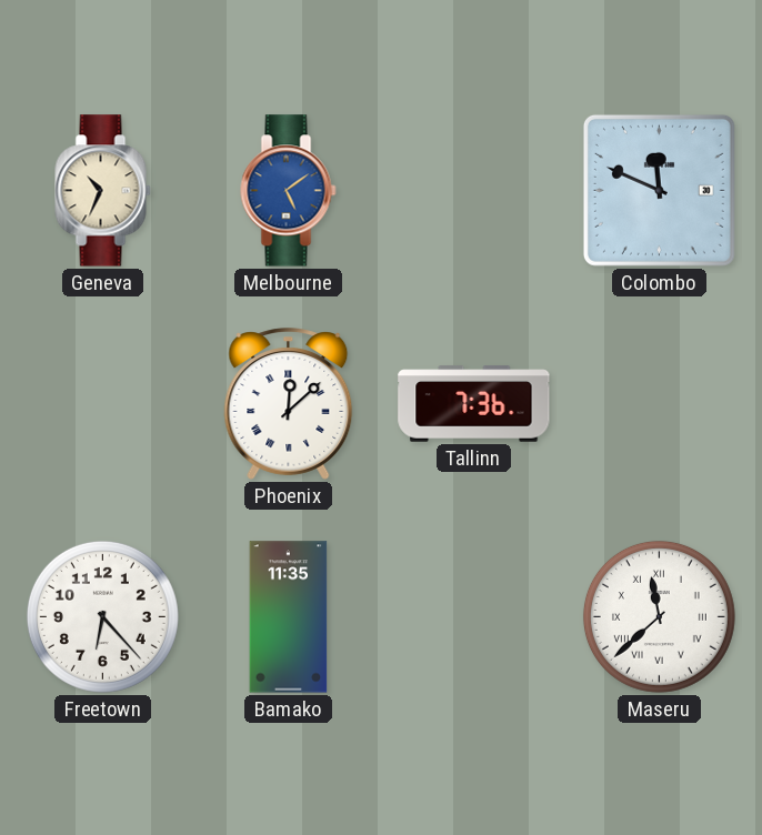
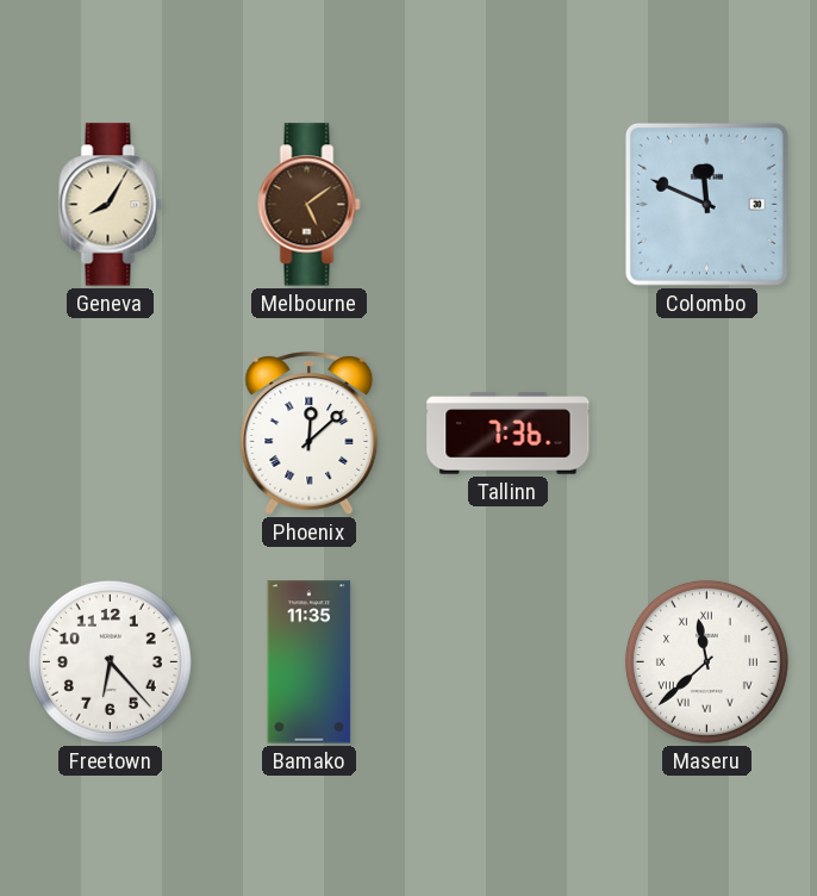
Geneva: 10:34 -> 8:05
Melbourne dial: blue -> brown
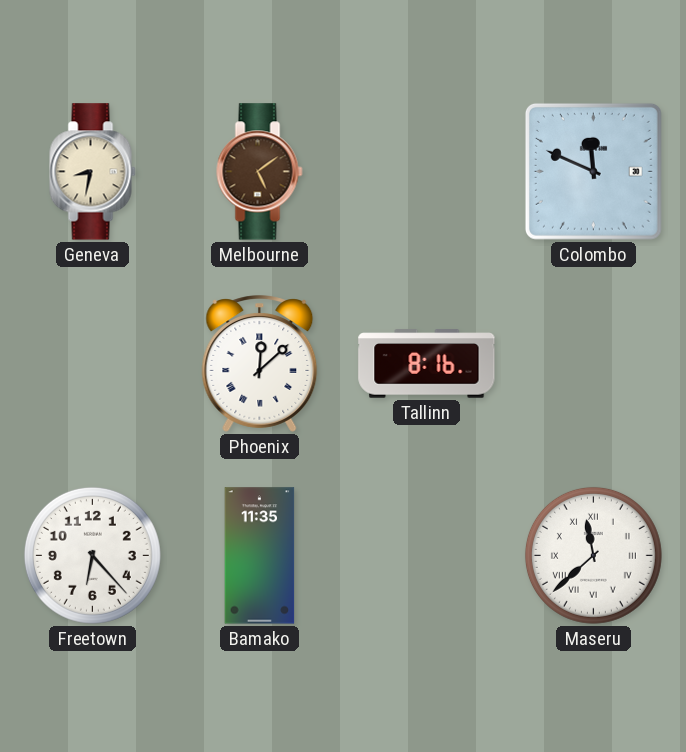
Geneva: 8:05 -> 8:32
Tallinn: 7:36 -> 8:16
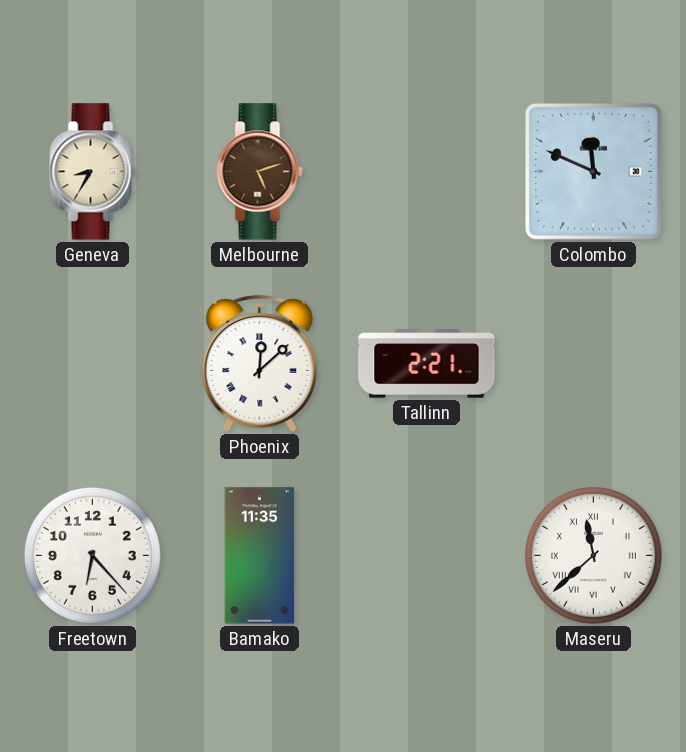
Geneva: 8:32 -> 8:35
Melbourne: 5:09 -> 5:12
Tallinn: 8:16 -> 2:21
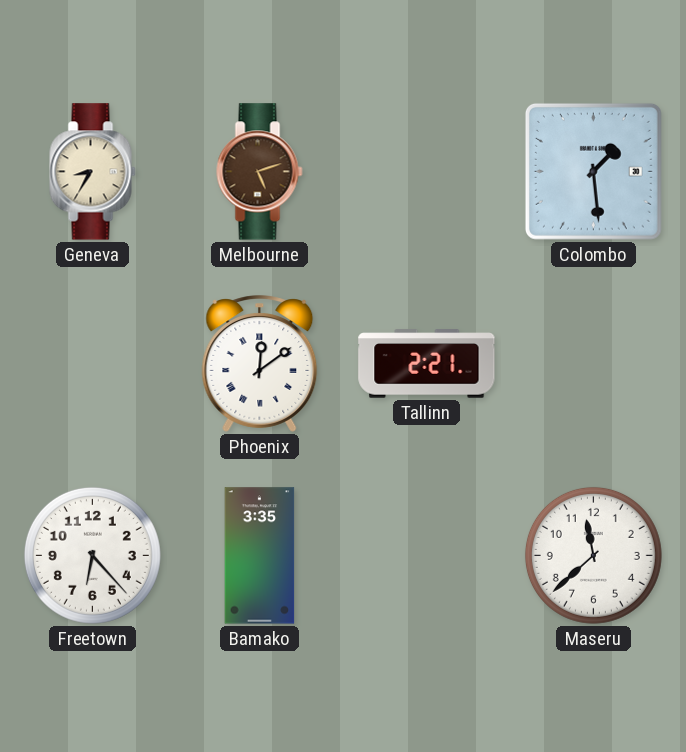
Colombo: 11:49 -> 1:29
Phoenix: 12:08 -> 12:09
Bamako: 11:35 -> 3:35
Maseru numerals: Roman -> Arabic
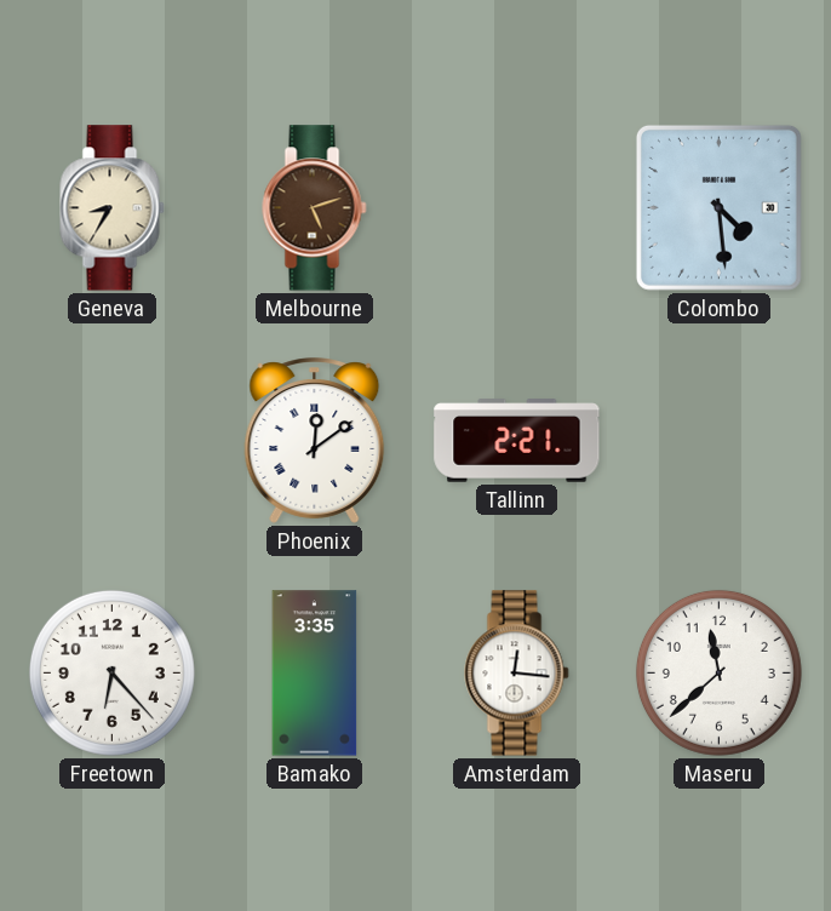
Colombo: 1:29 -> 4:29
Amsterdam: none -> 12:16
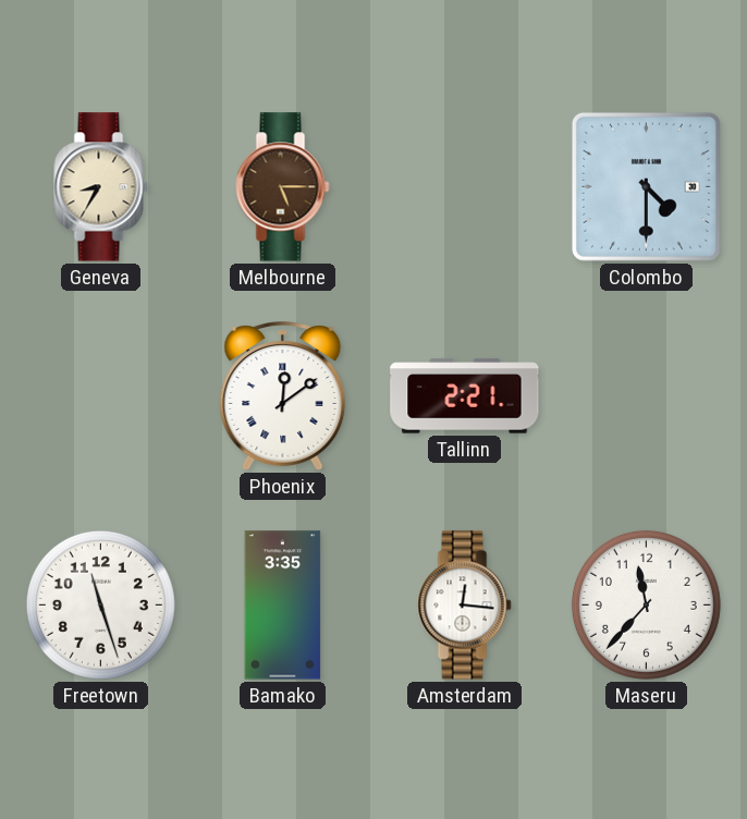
Melbourne: 5:12 -> 5:15
Colombo: 4:29 -> 4:30
Freetown: 6:23 -> 11:27
Maseru: 11:38 -> 11:37
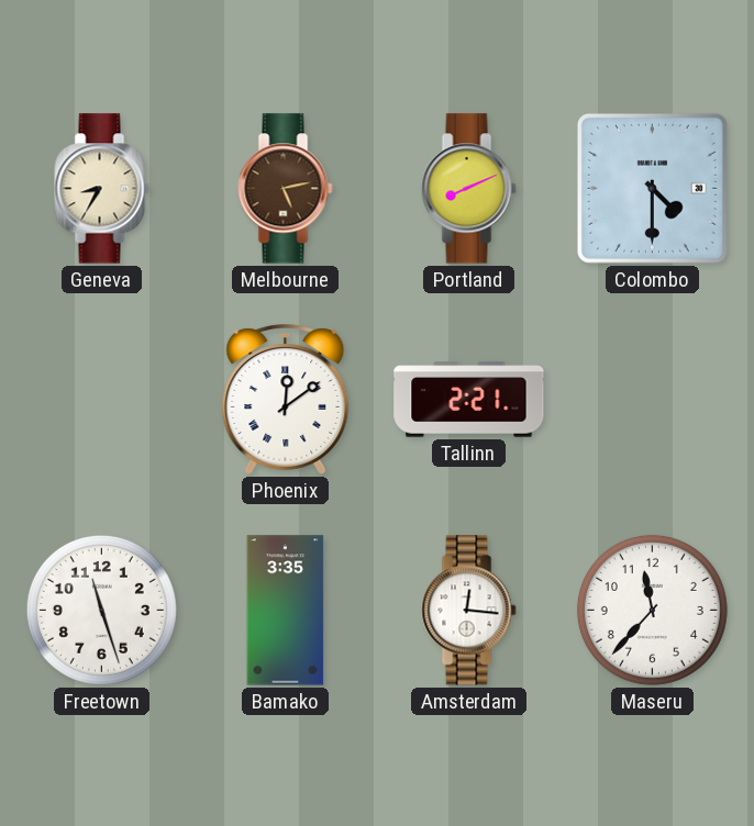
Melbourne: 5:15 -> 5:13
Portland: none -> 8:11
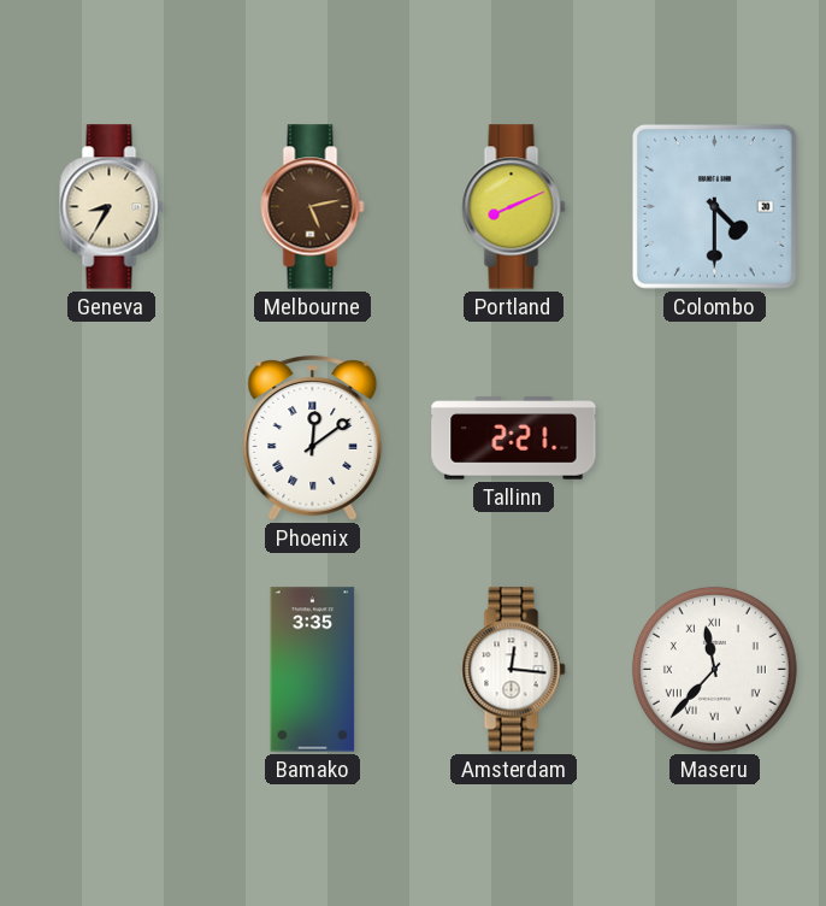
Freetown: 11:27 -> none
Maseru numerals: Arabic -> Roman
